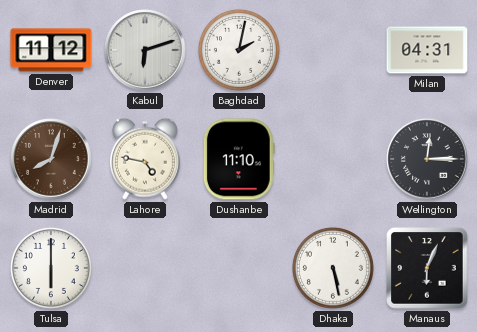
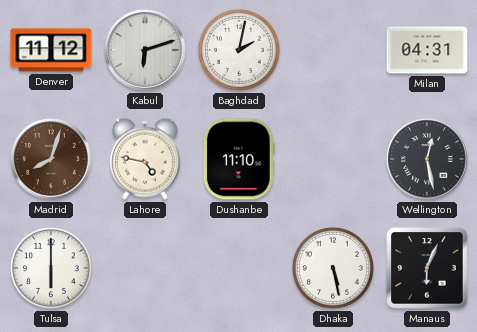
Wellington: 12:15 -> 12:28
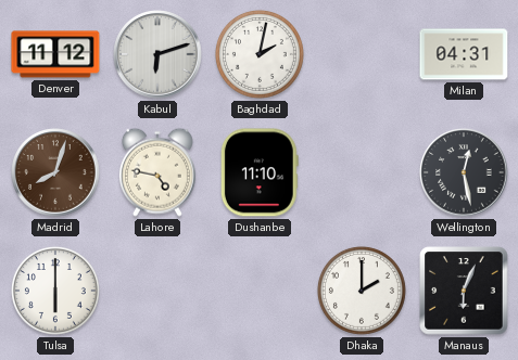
Dhaka: 5:28 -> 2:00
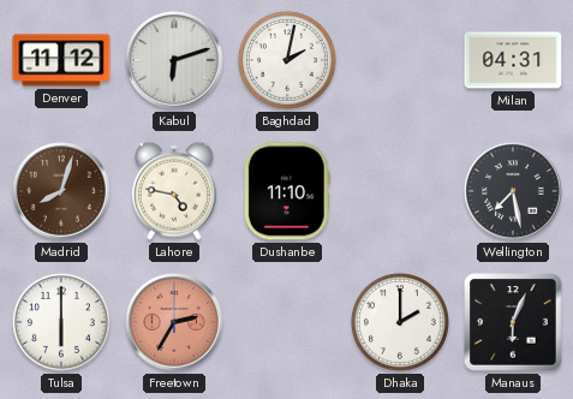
Wellington: 12:28 -> 7:28
Freetown: none -> 2:35
